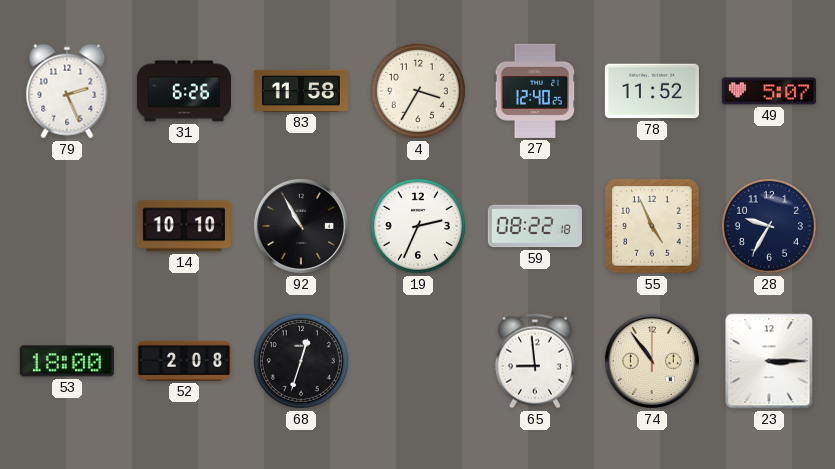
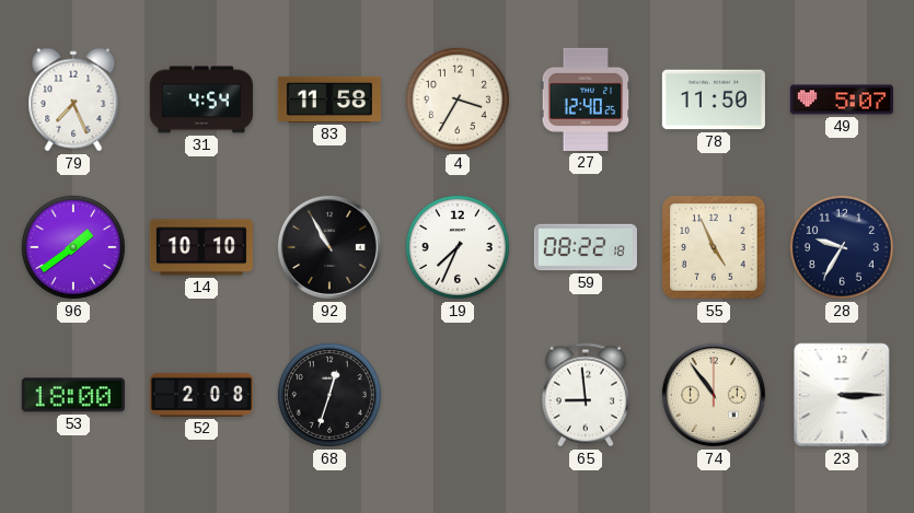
79: 2:26 -> 7:26
31: 6:26 -> 4:54
78: 11:52 -> 11:50
96: none -> 1:39
19: 2:34 -> 7:34
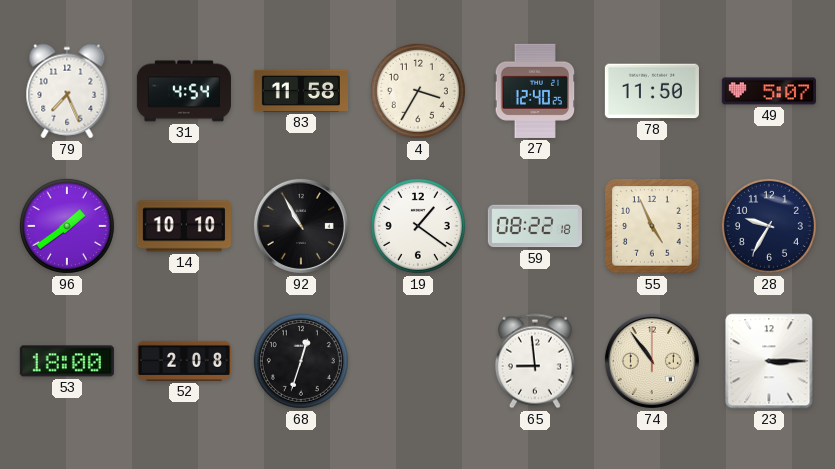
19: 7:34 -> 1:21
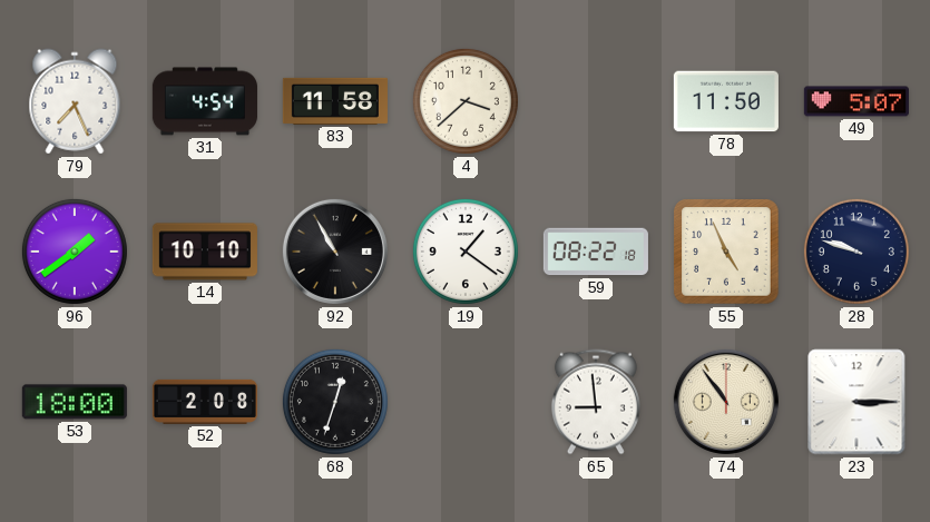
4: 3:35 -> 3:38
27: 12:40 -> none
28: 9:35 -> 9:48
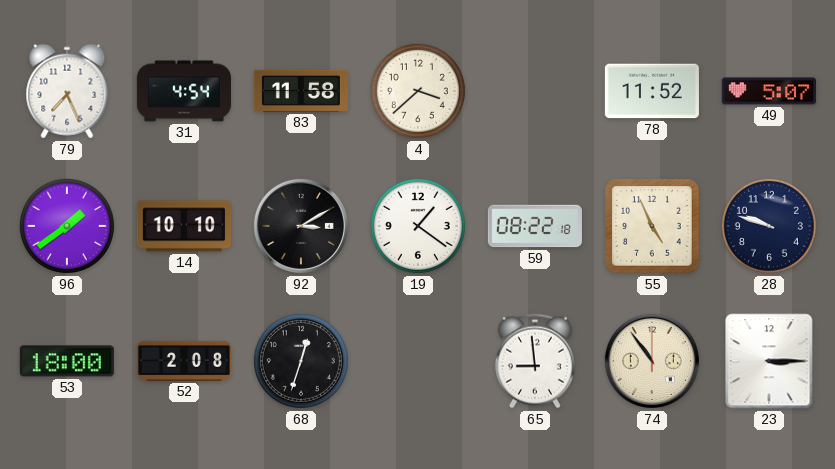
78: 11:50 -> 11:52
92: 10:55 -> 3:10
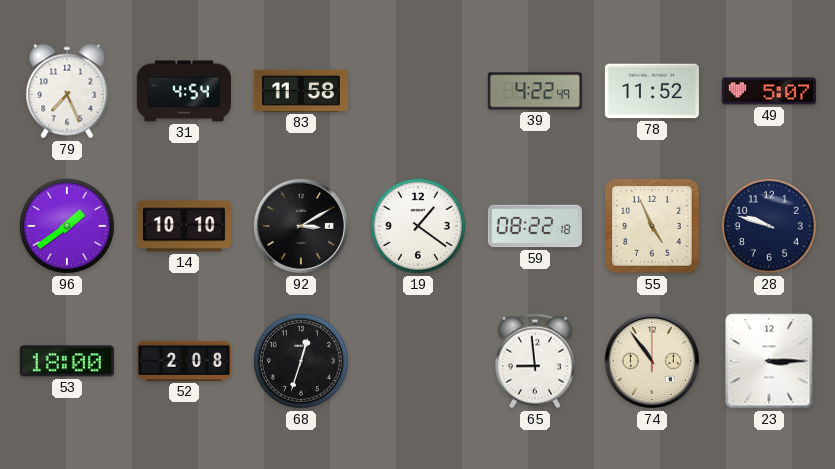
4: 3:38 -> none
39: none -> 4:22
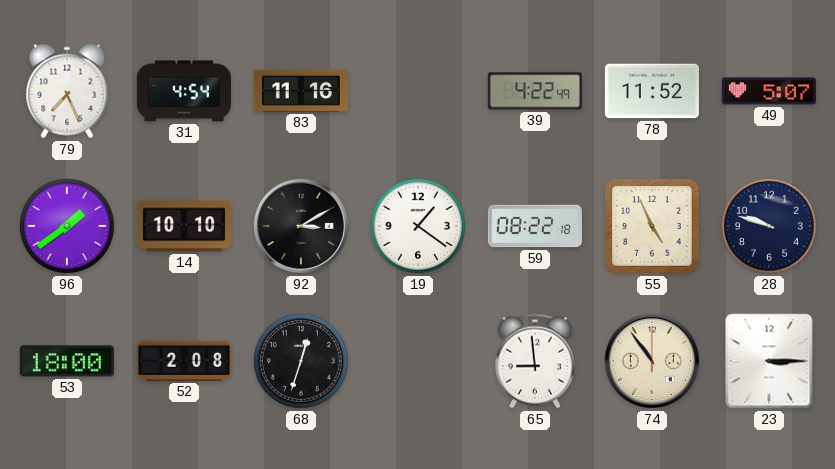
83: 11:58 -> 11:16
